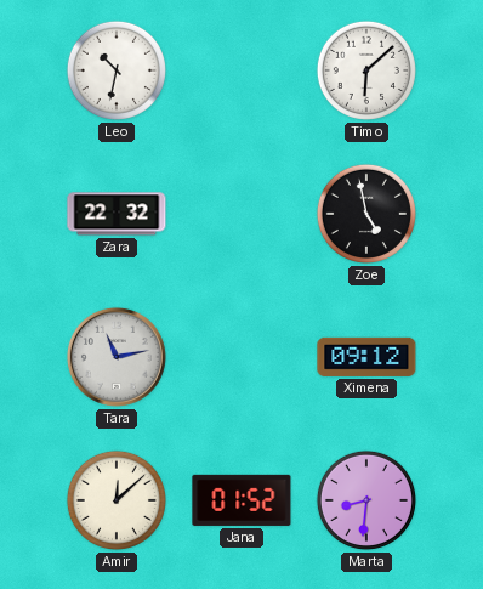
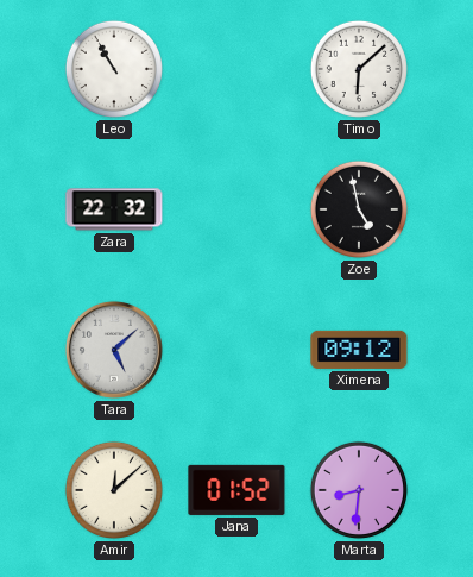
Leo: 10:32 -> 10:55
Tara: 11:13 -> 5:08
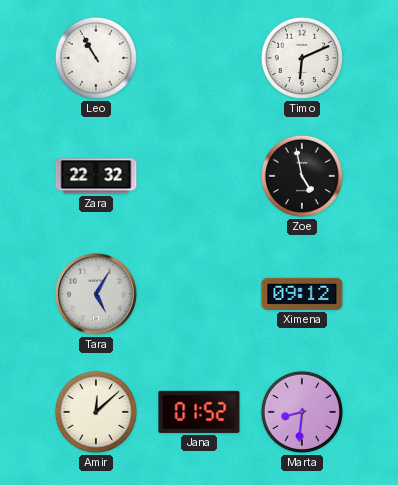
Timo: 6:08 -> 6:11
Tara: 5:08 -> 5:05
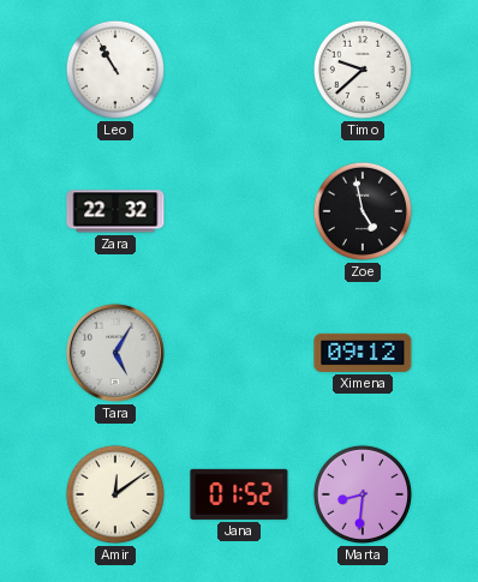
Timo: 6:11 -> 9:38
Amir: 12:08 -> 12:09
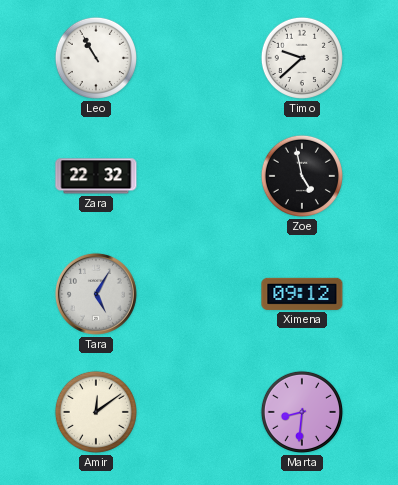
Jana: 01:52 -> none
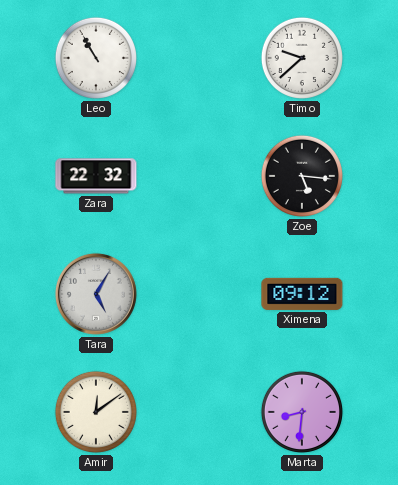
Zoe: 4:58 -> 5:16
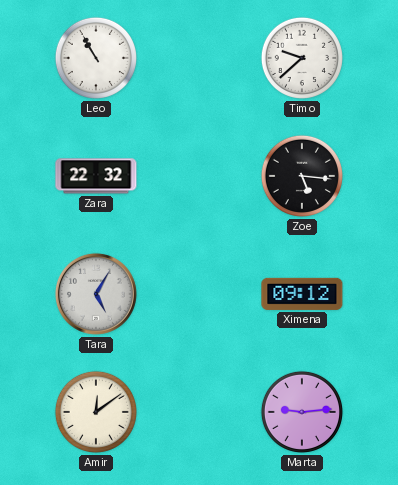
Marta: 8:31 -> 9:14
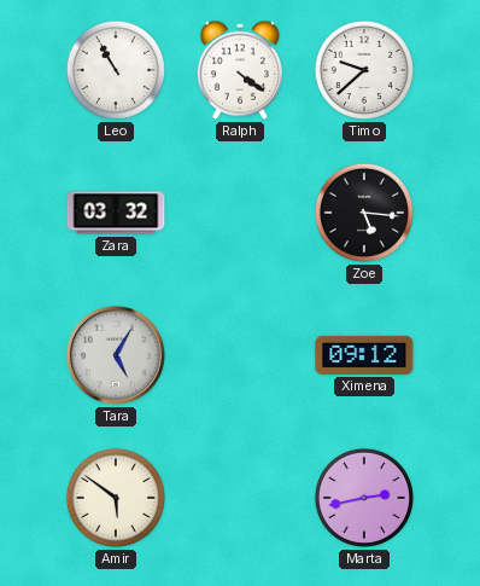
Ralph: none -> 4:21
Zara: 22:32 -> 03:32
Amir: 12:09 -> 5:51
Marta: 9:14 -> 2:43
